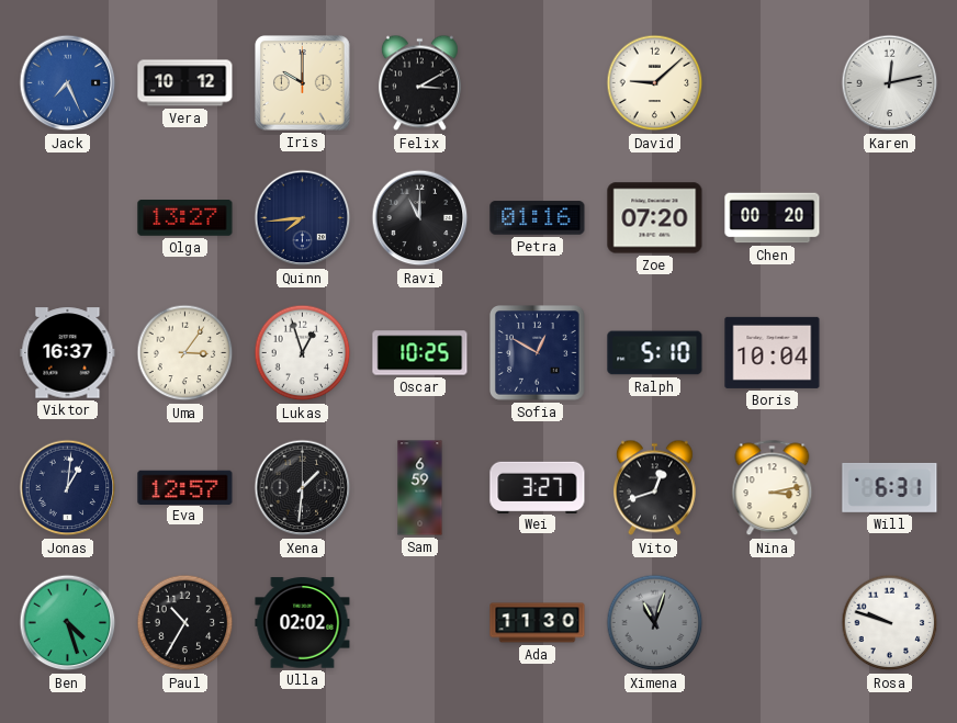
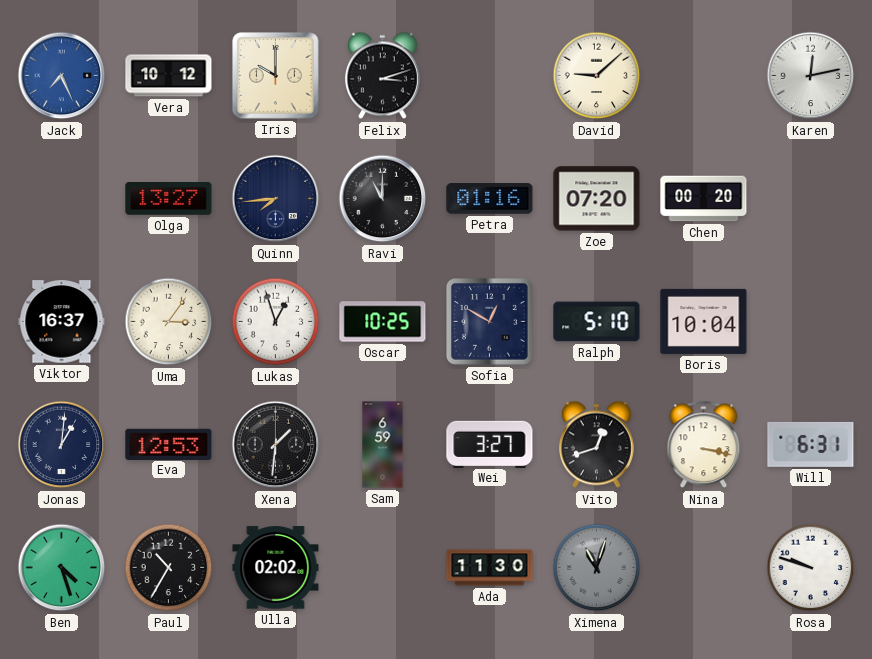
Felix: 3:10 -> 3:12
Eva: 12:57 -> 12:53
Nina: 3:13 -> 3:17
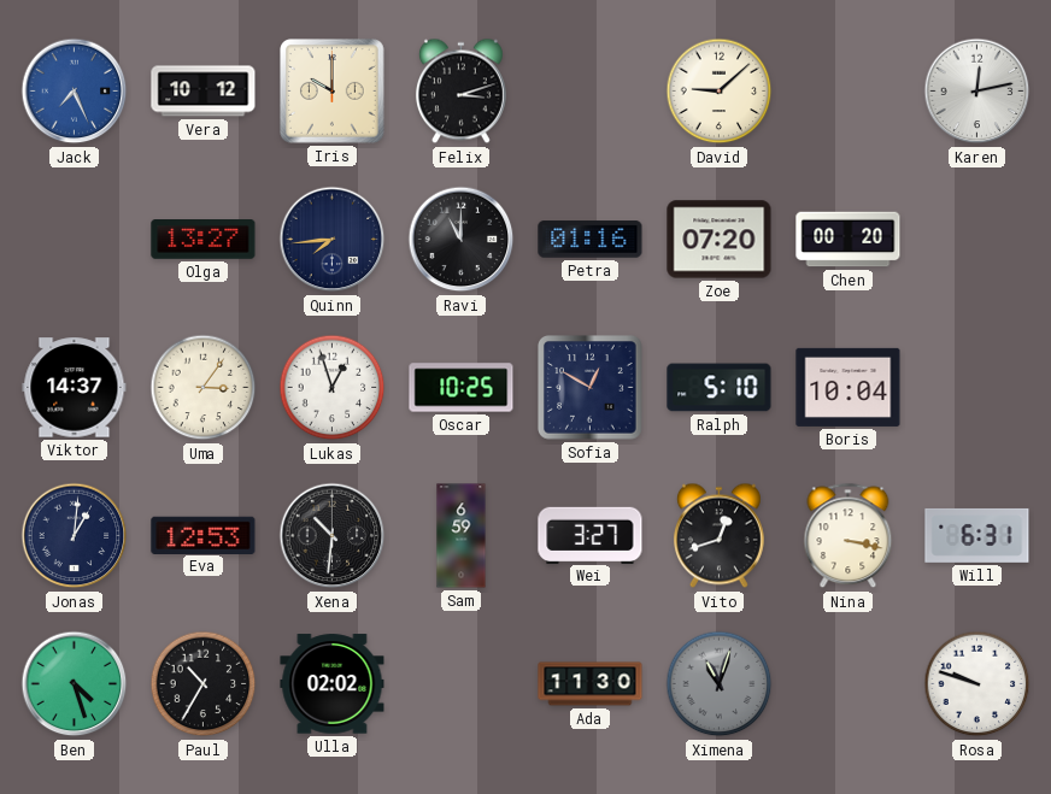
Viktor: 16:37 -> 14:37
Xena: 1:31 -> 10:31
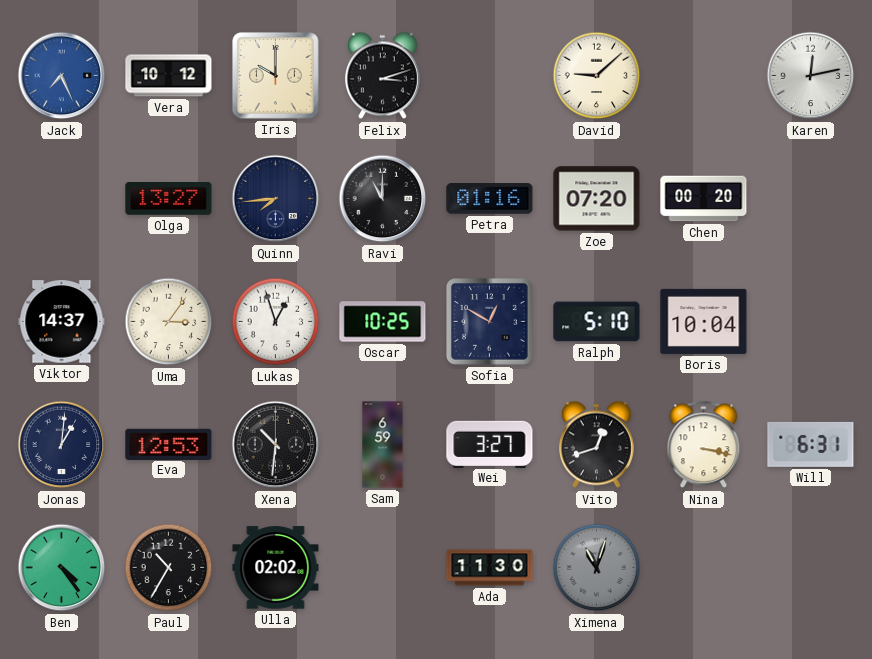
Ben: 4:27 -> 4:24
Rosa: 9:48 -> none
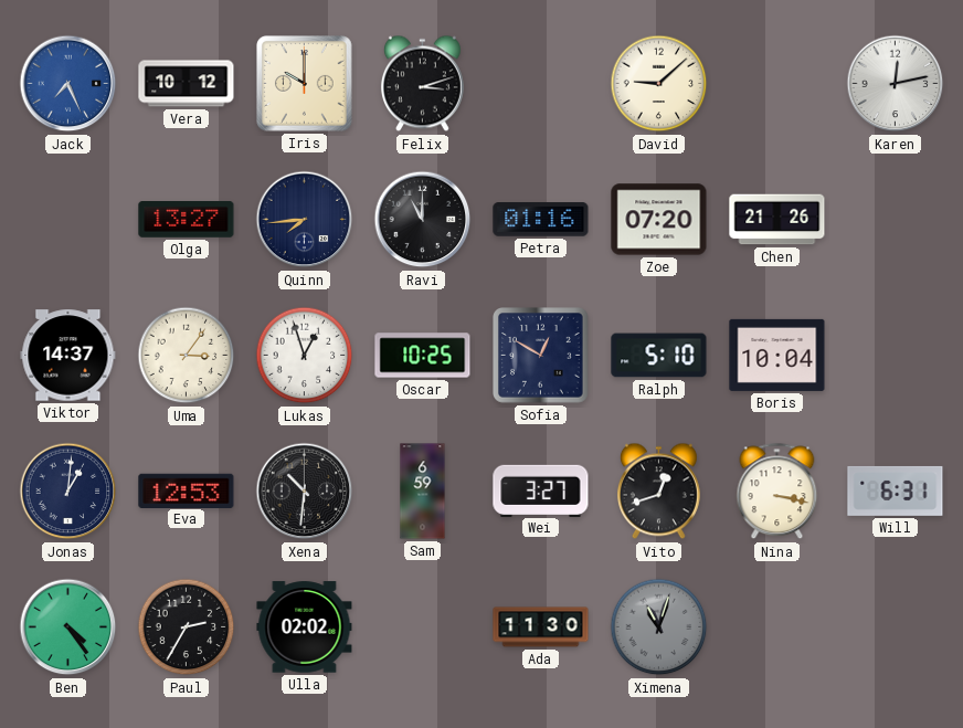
Chen: 00:20 -> 21:26
Paul: 10:35 -> 2:35
